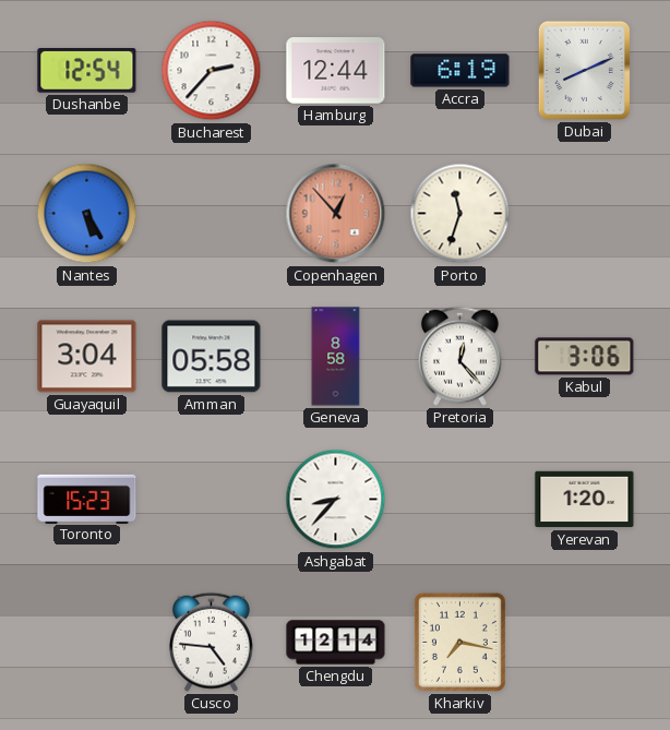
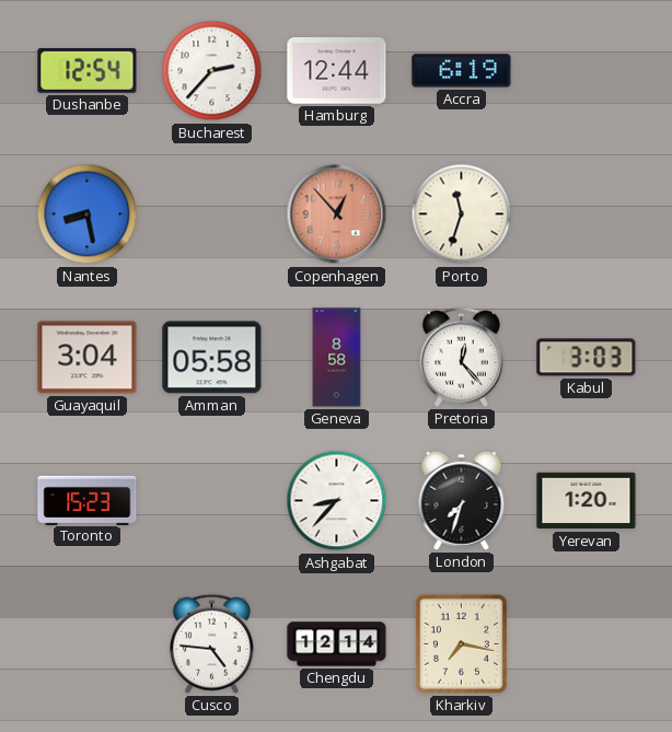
Dubai: 8:11 -> none
Nantes: 5:25 -> 8:28
Kabul: 3:06 -> 3:03
London: none -> 7:33
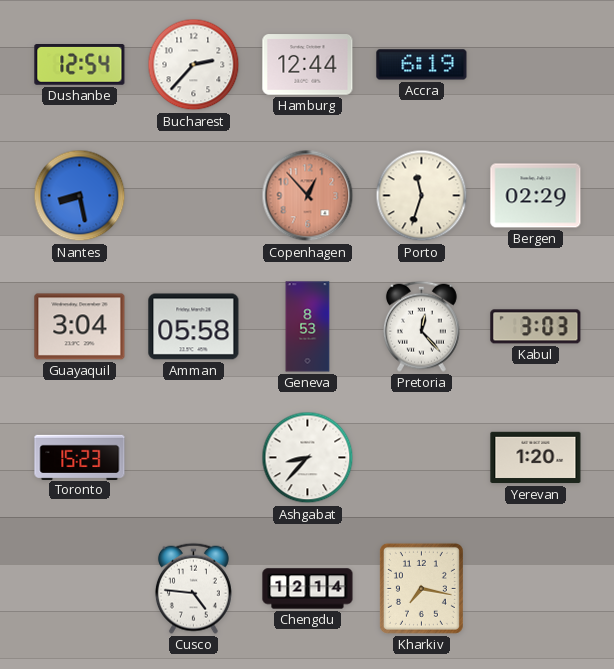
Bergen: none -> 02:29
Geneva: 8:58 -> 8:53
London: 7:33 -> none
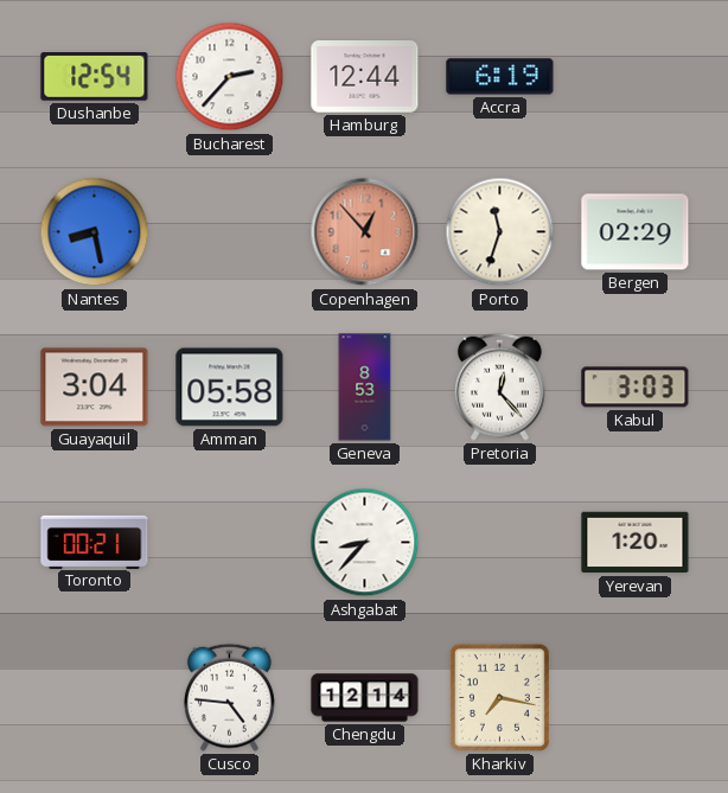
Toronto: 15:23 -> 00:21
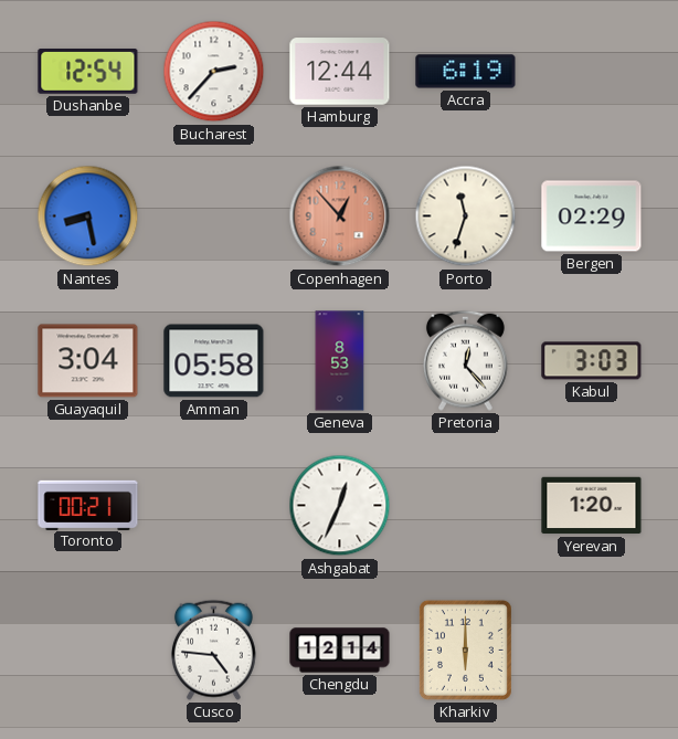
Ashgabat: 8:37 -> 12:34
Kharkiv: 7:17 -> 6:00
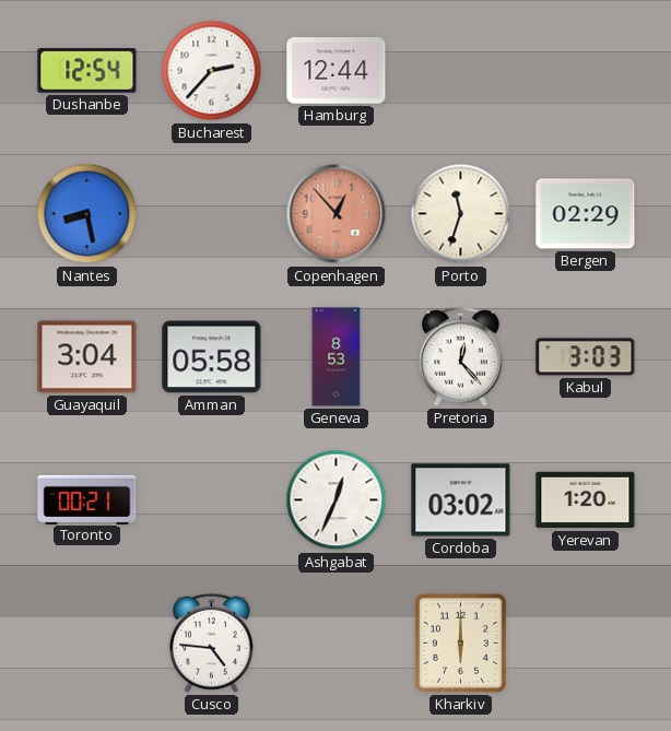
Accra: 6:19 -> none
Cordoba: none -> 03:02
Chengdu: 12:14 -> none
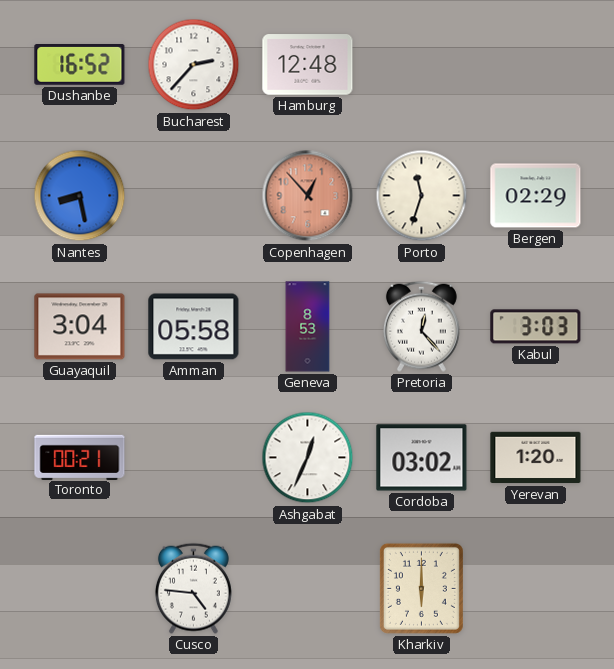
Dushanbe: 12:54 -> 16:52
Hamburg: 12:44 -> 12:48
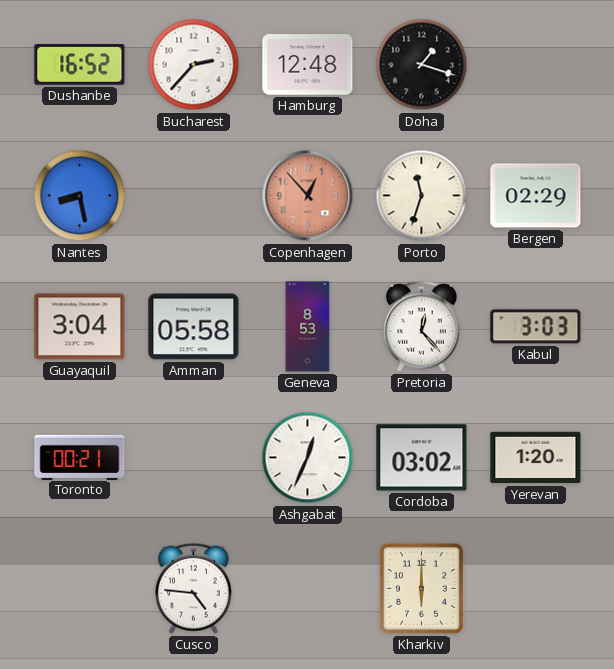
Doha: none -> 1:18
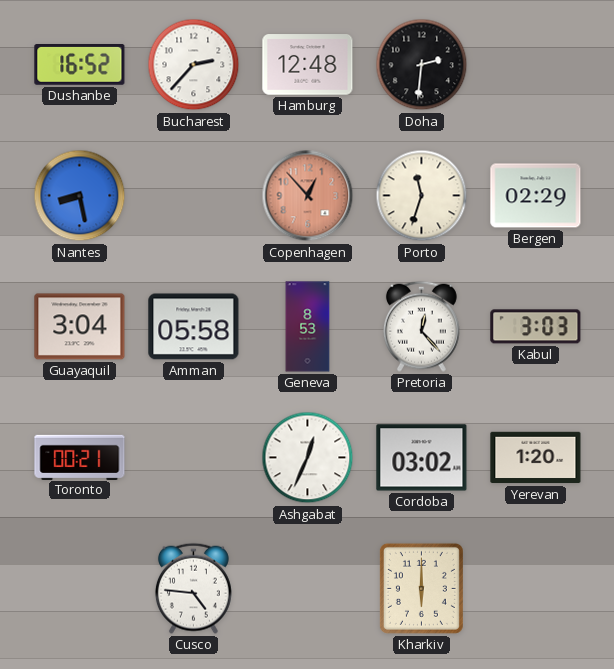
Doha: 1:18 -> 2:31
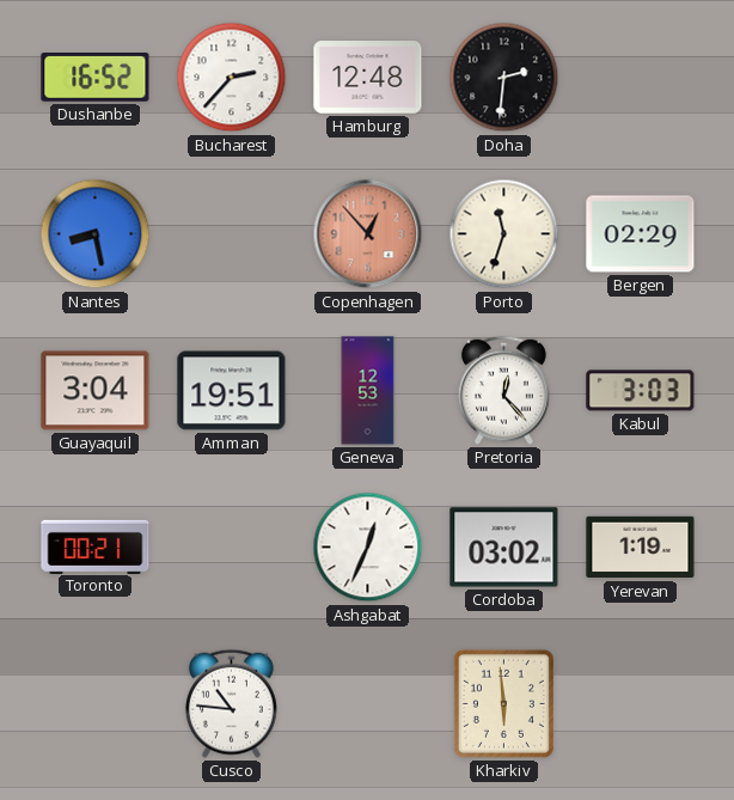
Amman: 05:58 -> 19:51
Geneva: 8:53 -> 12:53
Yerevan: 1:20 -> 1:19
Cusco: 4:46 -> 10:46
Kharkiv: 6:00 -> 5:59
